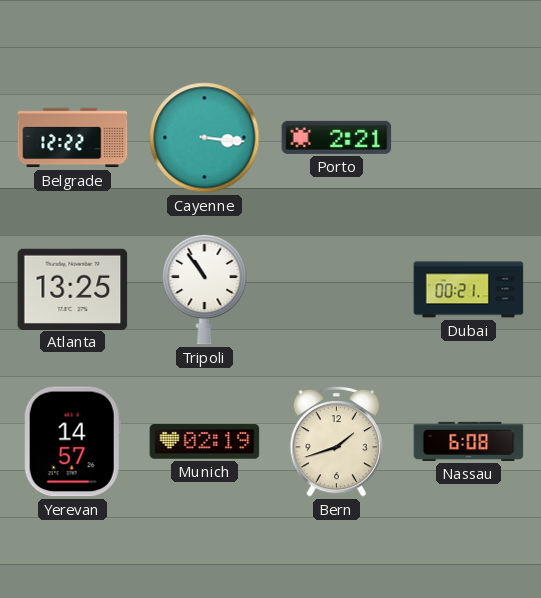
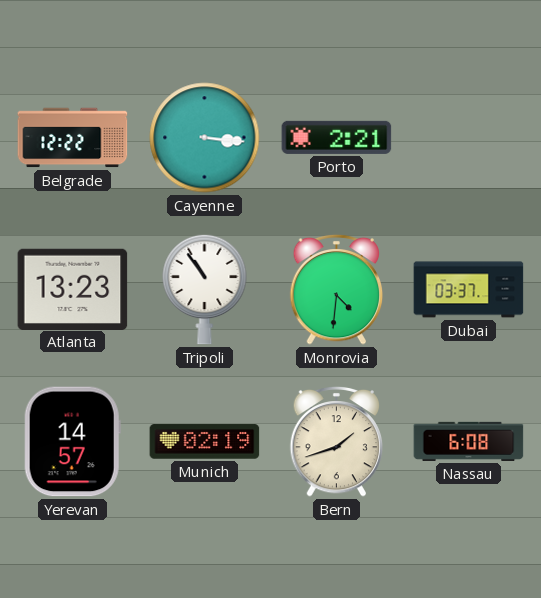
Atlanta: 13:25 -> 13:23
Monrovia: none -> 4:31
Dubai: 00:21 -> 03:37
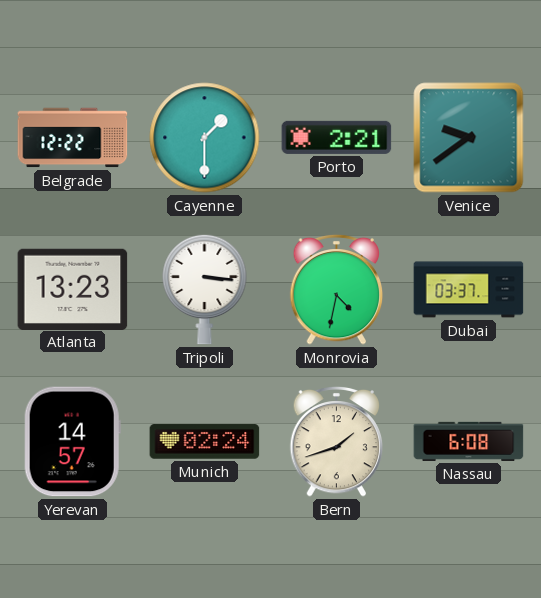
Cayenne: 3:16 -> 1:30
Venice: none -> 9:39
Tripoli: 10:54 -> 3:16
Monrovia: 4:31 -> 4:32
Munich: 02:19 -> 02:24
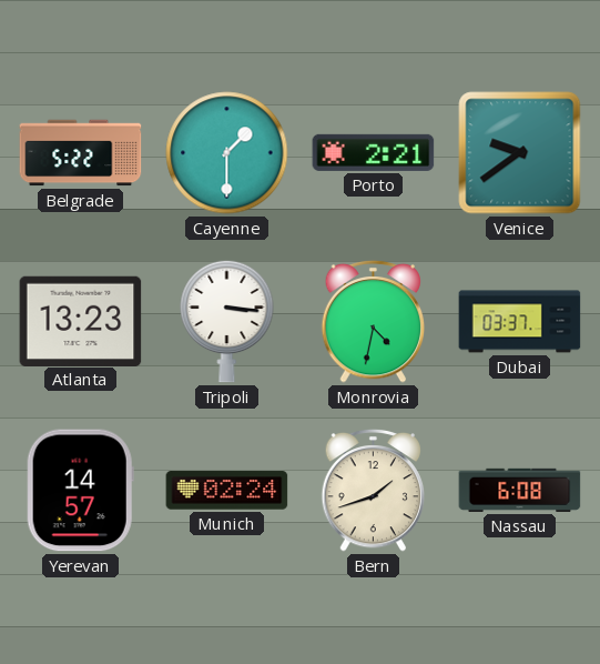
Belgrade: 12:22 -> 5:22
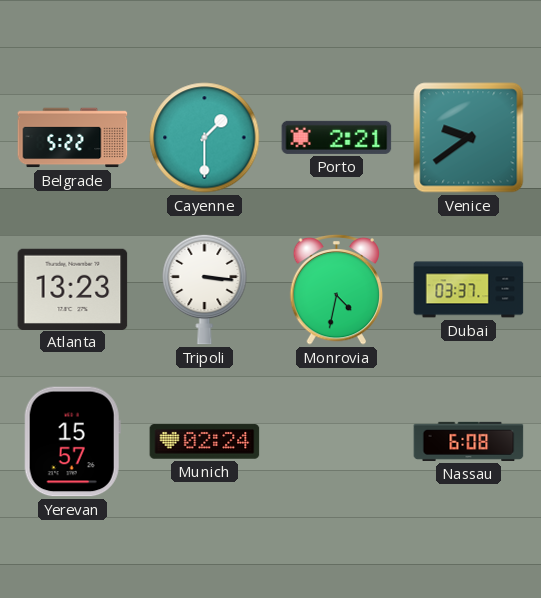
Yerevan: 14:57 -> 15:57
Bern: 1:42 -> none
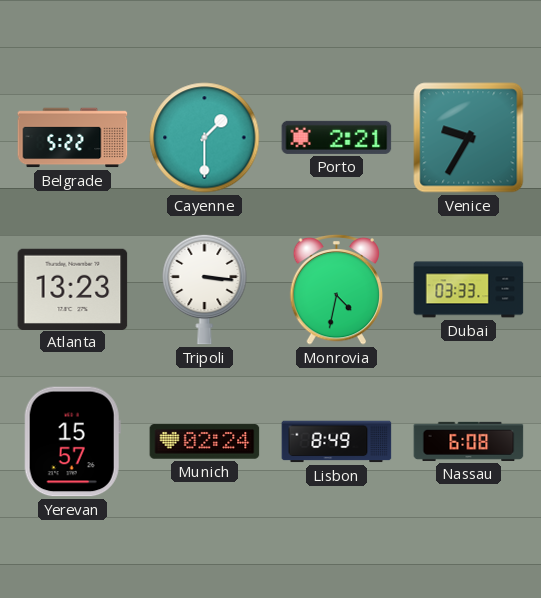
Venice: 9:39 -> 9:35
Dubai: 03:37 -> 03:33
Lisbon: none -> 8:49
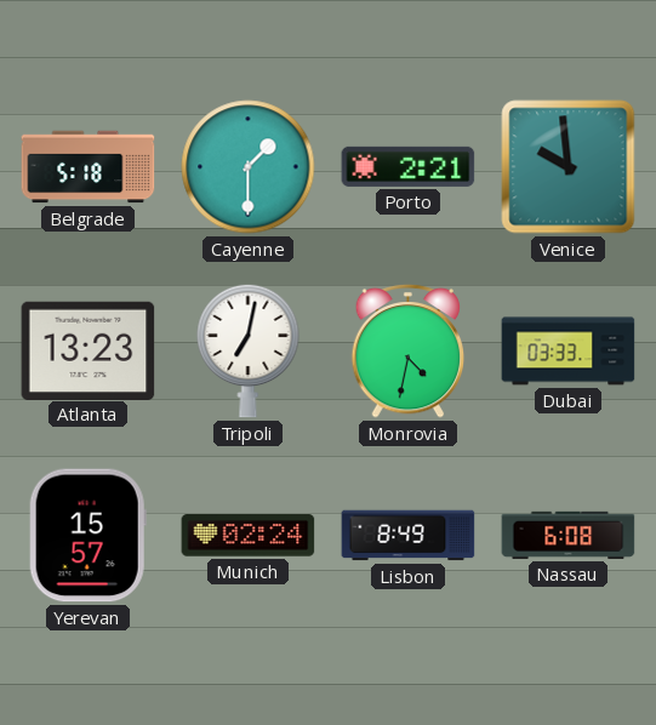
Belgrade: 5:22 -> 5:18
Venice: 9:35 -> 9:59
Tripoli: 3:16 -> 7:02
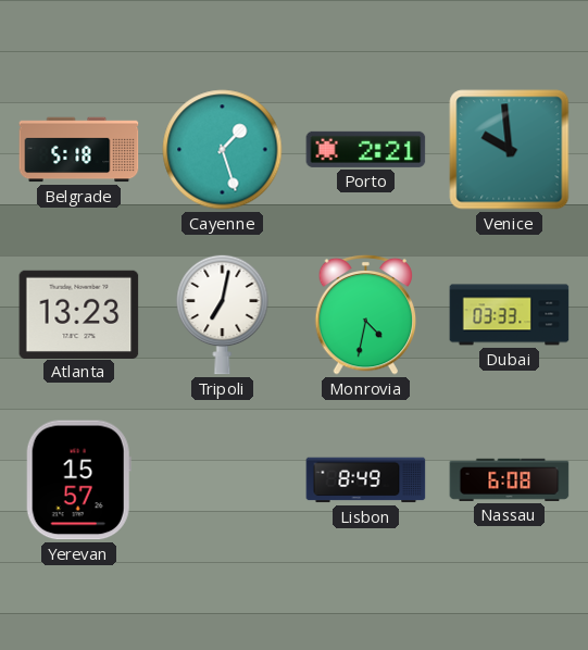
Cayenne: 1:30 -> 1:27
Munich: 02:24 -> none
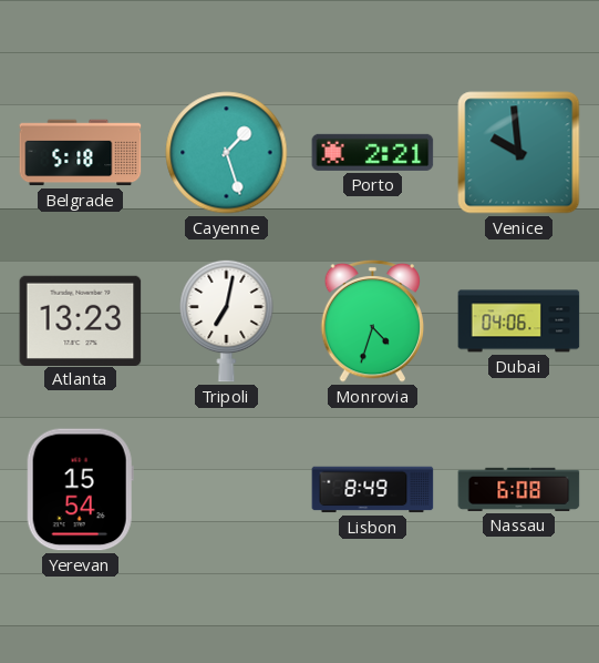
Monrovia: 4:32 -> 4:33
Dubai: 03:33 -> 04:06
Yerevan: 15:57 -> 15:54
